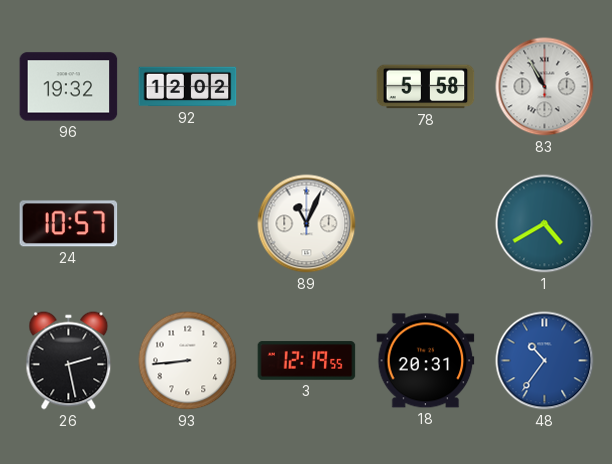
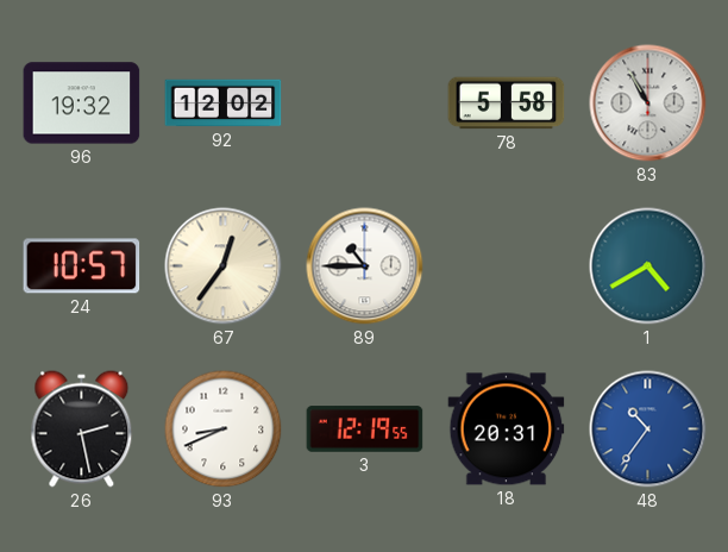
67: none -> 12:36
89: 11:04 -> 10:45
93: 8:44 -> 8:41
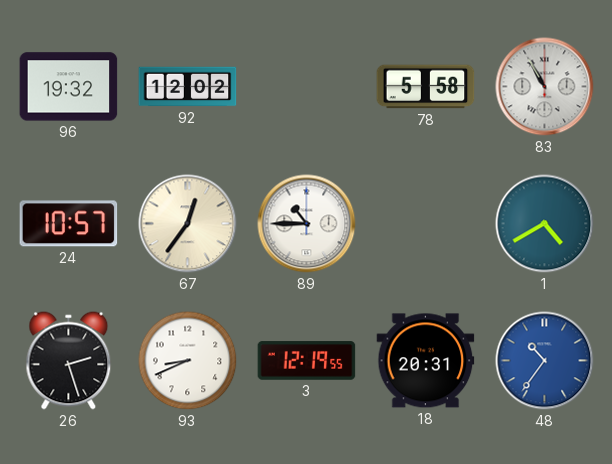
26: 2:28 -> 2:27
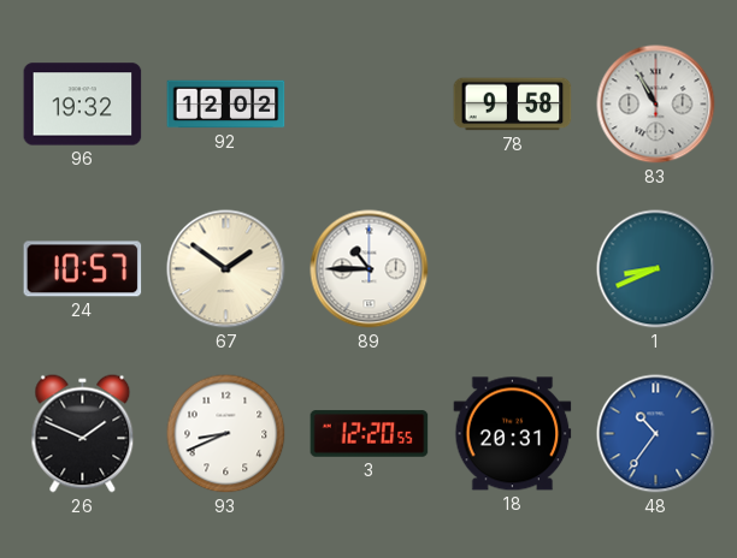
78: 5:58 -> 9:58
67: 12:36 -> 1:51
1: 4:40 -> 8:41
26: 2:27 -> 1:49
3: 12:19 -> 12:20
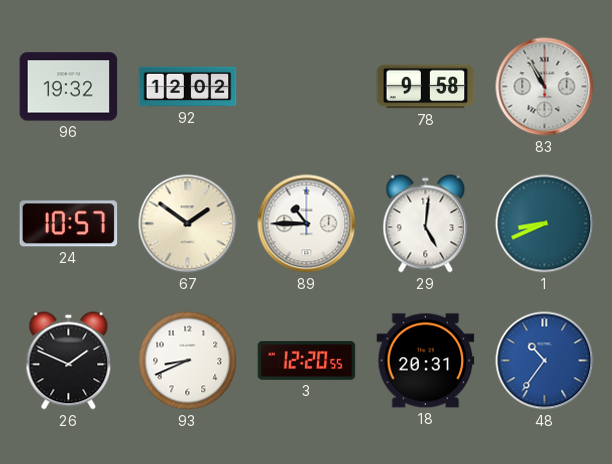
29: none -> 5:01
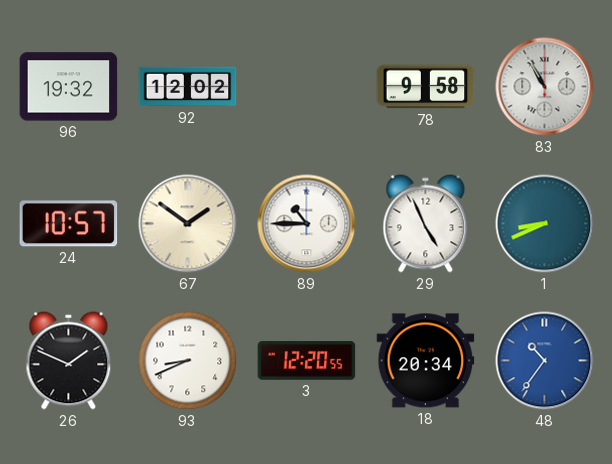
29: 5:01 -> 4:56
18: 20:31 -> 20:34
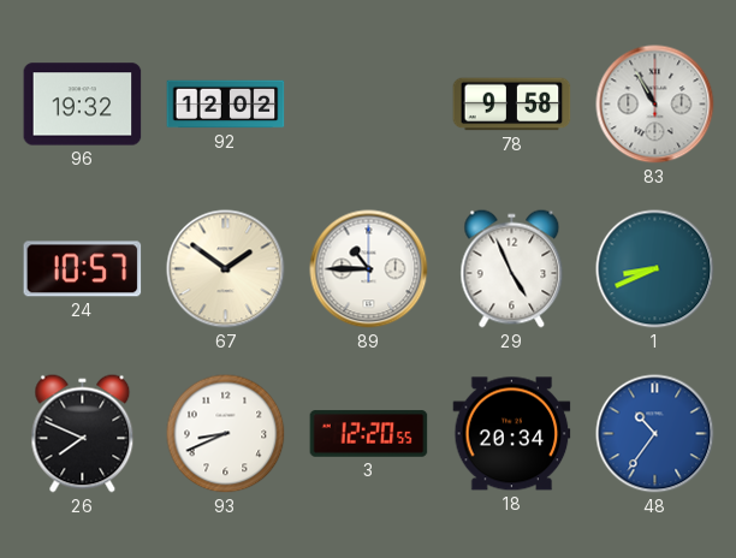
26: 1:49 -> 7:49
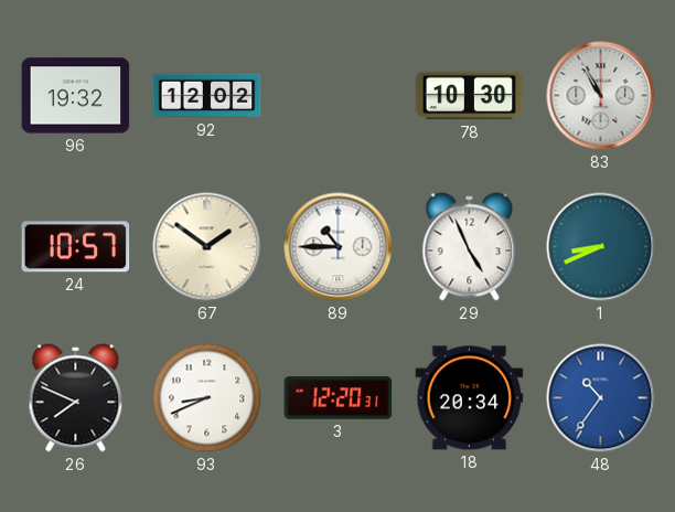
78: 9:58 -> 10:30
3: 12:20:55 -> 12:20:31
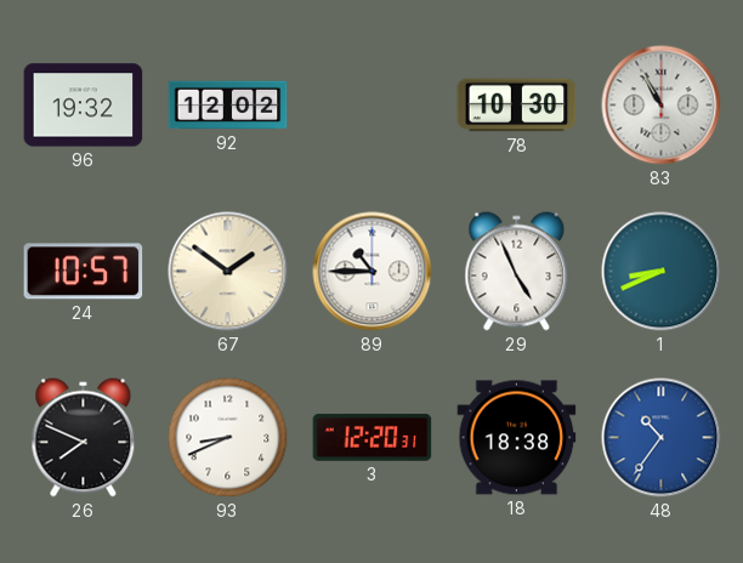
18: 20:34 -> 18:38
